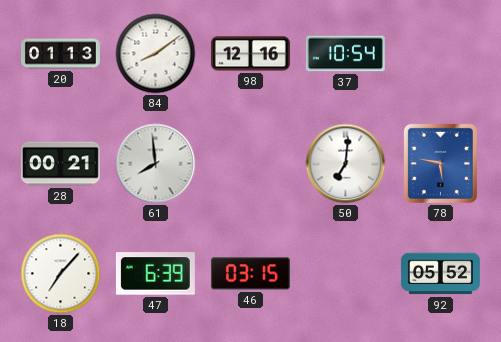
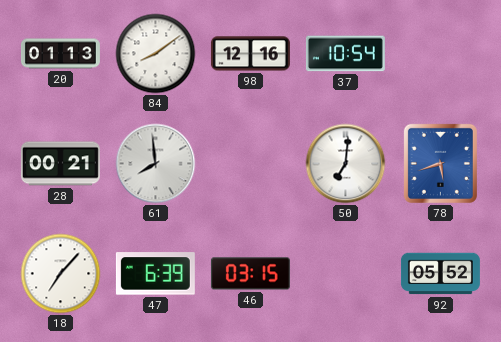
78: 5:47 -> 5:42
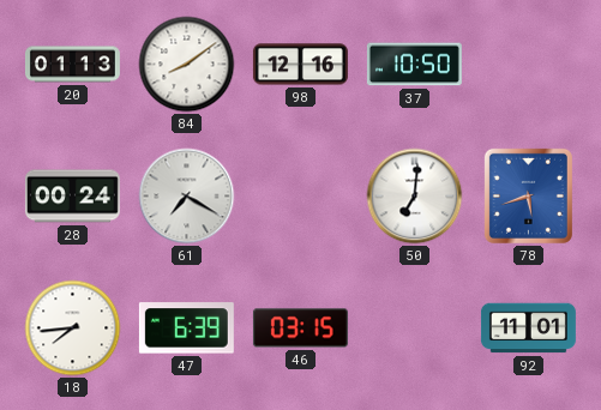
37: 10:54 -> 10:50
28: 00:21 -> 00:24
61: 7:59 -> 7:20
18: 7:07 -> 7:44
92: 05:52 -> 11:01
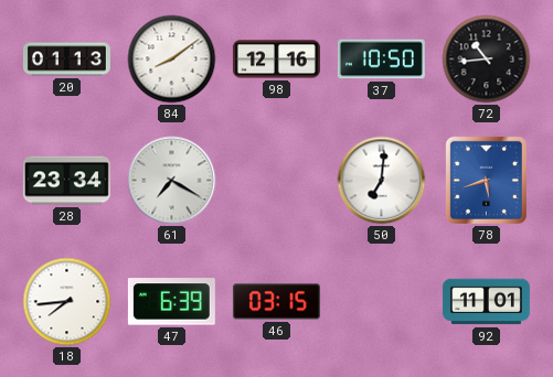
72: none -> 10:44
28: 00:24 -> 23:34
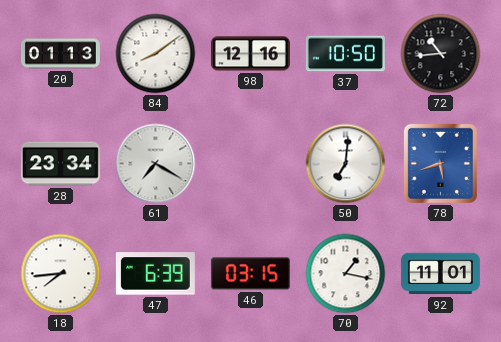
70: none -> 1:17
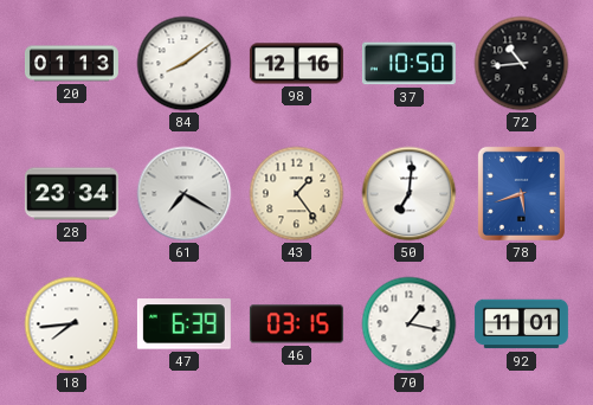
43: none -> 1:24
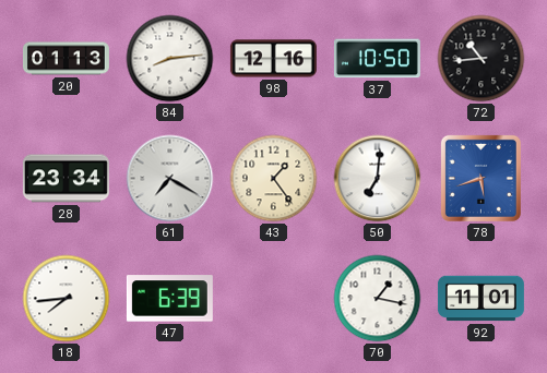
84: 8:09 -> 8:14
46: 03:15 -> none
